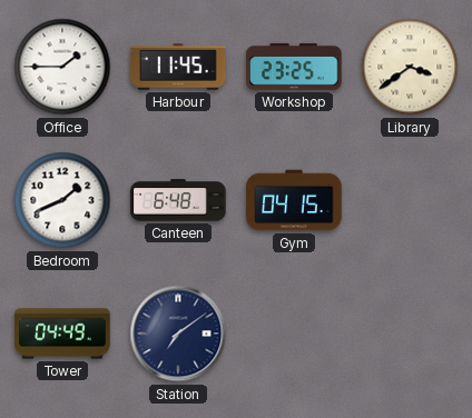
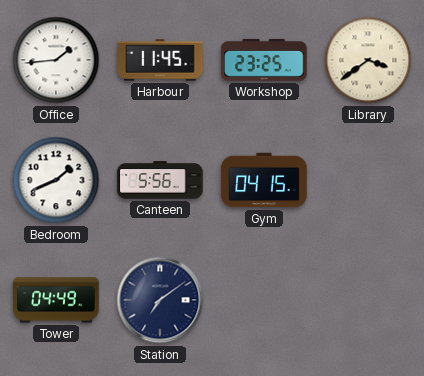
Office: 1:45 -> 1:44
Canteen: 6:48 -> 5:56
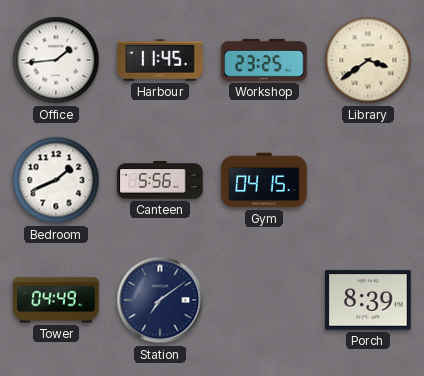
Porch: none -> 8:39
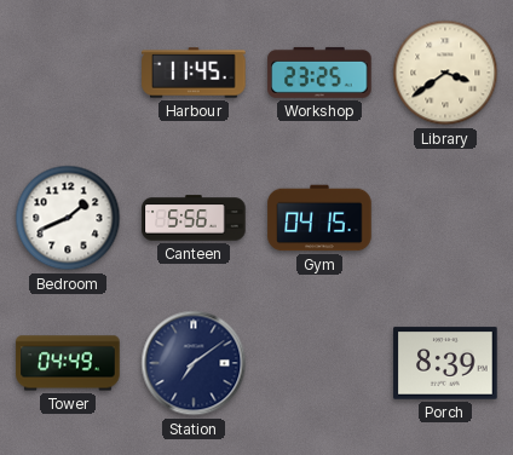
Office: 1:44 -> none
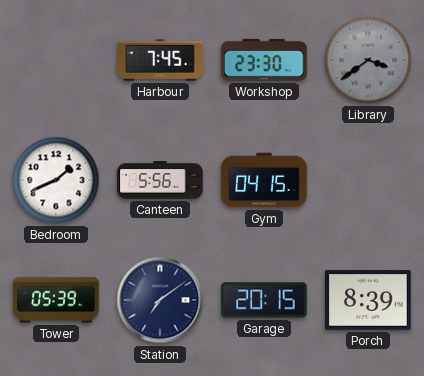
Harbour: 11:45 -> 7:45
Workshop: 23:25 -> 23:30
Library dial: cream -> grey
Tower: 04:49 -> 05:39
Garage: none -> 20:15
